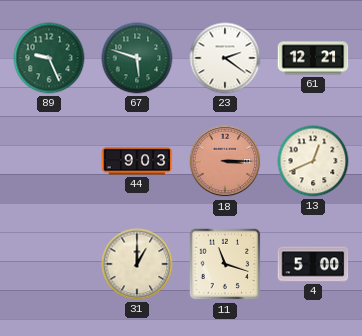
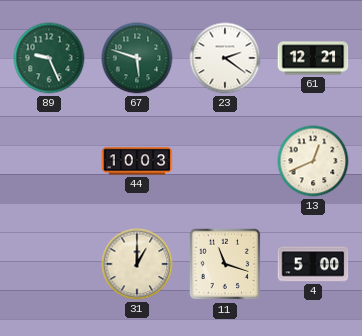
44: 9:03 -> 10:03
18: 3:15 -> none
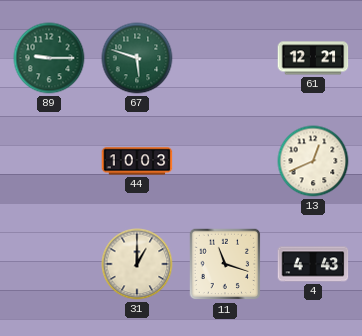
89: 9:26 -> 9:15
23: 2:21 -> none
4: 5:00 -> 4:43
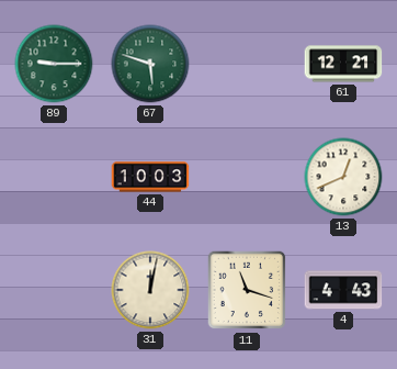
31: 1:00 -> 12:02
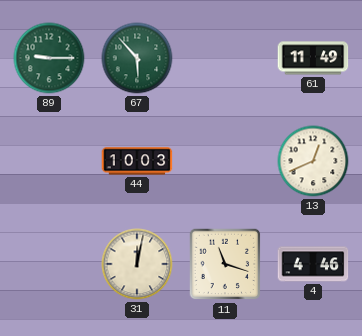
67: 5:48 -> 5:53
61: 12:21 -> 11:49
4: 4:43 -> 4:46
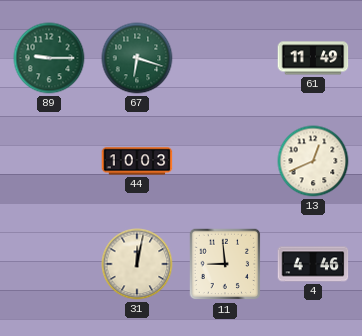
67: 5:53 -> 6:18
11: 11:18 -> 8:59
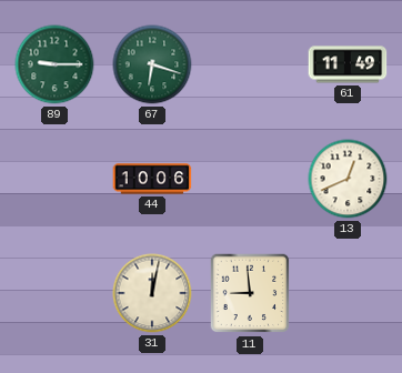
44: 10:03 -> 10:06
4: 4:46 -> none
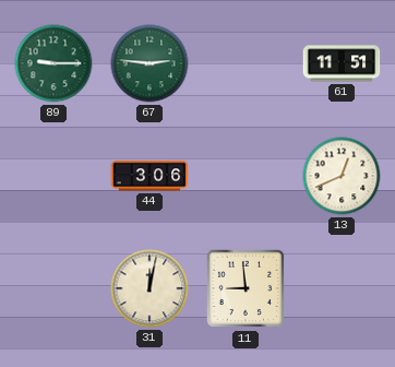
67: 6:18 -> 2:46
61: 11:49 -> 11:51
44: 10:06 -> 3:06
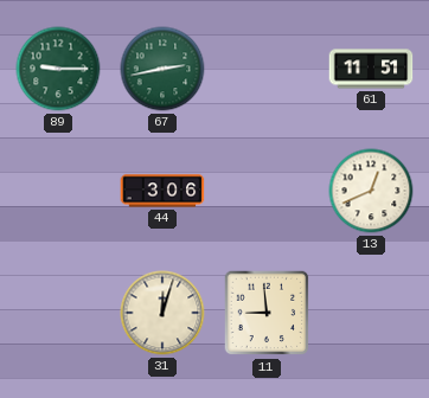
67: 2:46 -> 2:43
31: 12:02 -> 12:03
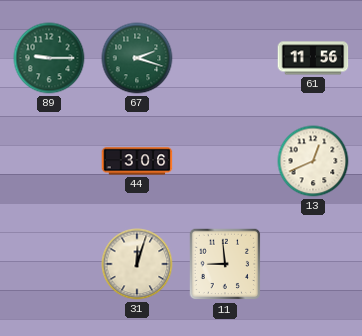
67: 2:43 -> 2:18
61: 11:51 -> 11:56
